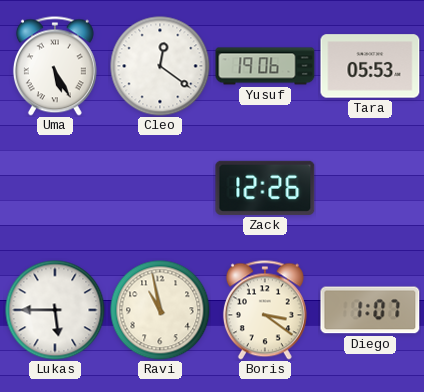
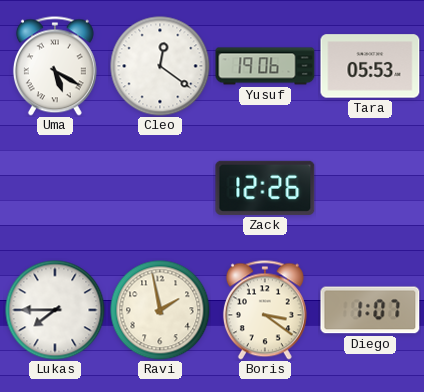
Uma: 5:25 -> 5:20
Lukas: 5:45 -> 7:45
Ravi: 10:58 -> 1:58
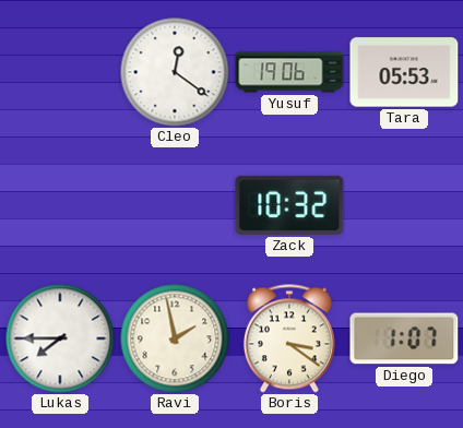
Uma: 5:20 -> none
Zack: 12:26 -> 10:32
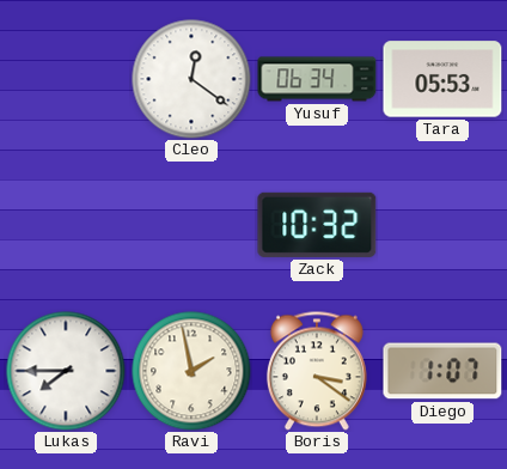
Yusuf: 19:06 -> 06:34
